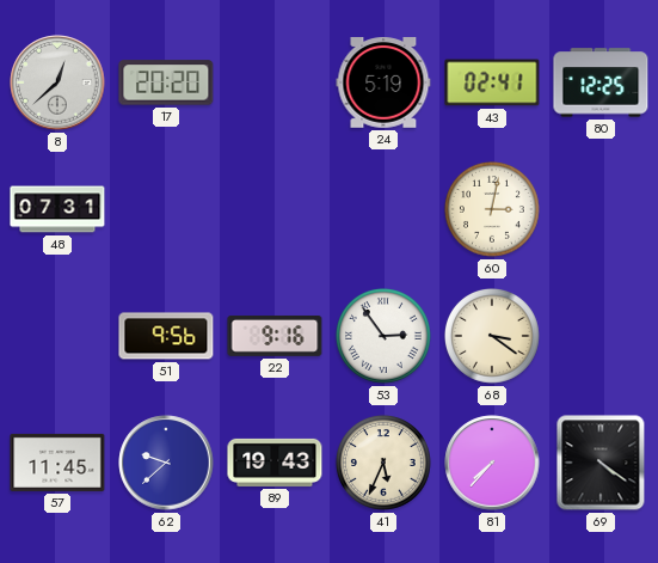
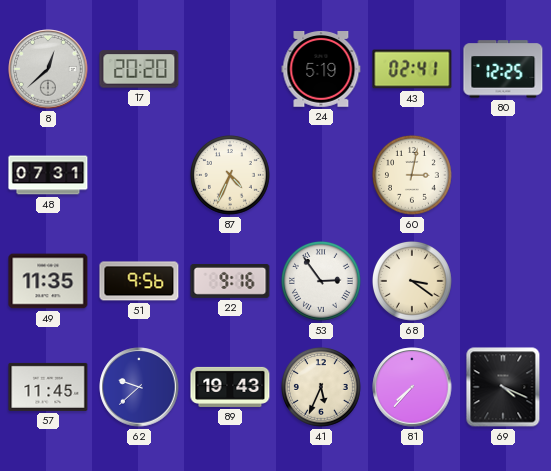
87: none -> 4:34
49: none -> 11:35
69: 4:21 -> 4:19
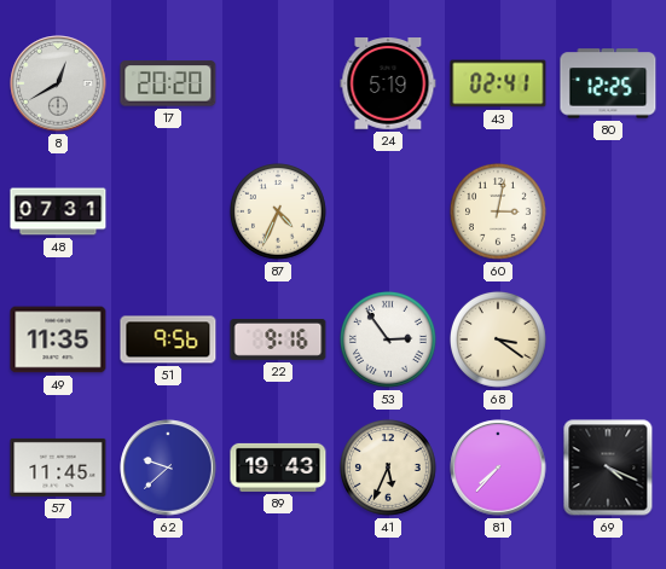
8: 12:38 -> 12:40
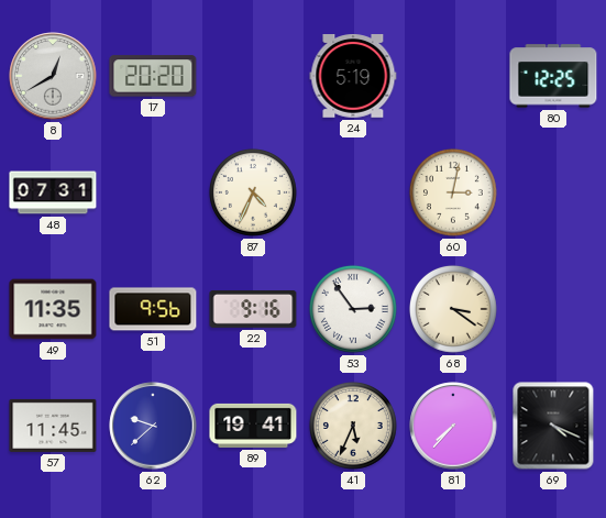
43: 02:41 -> none
89: 19:43 -> 19:41
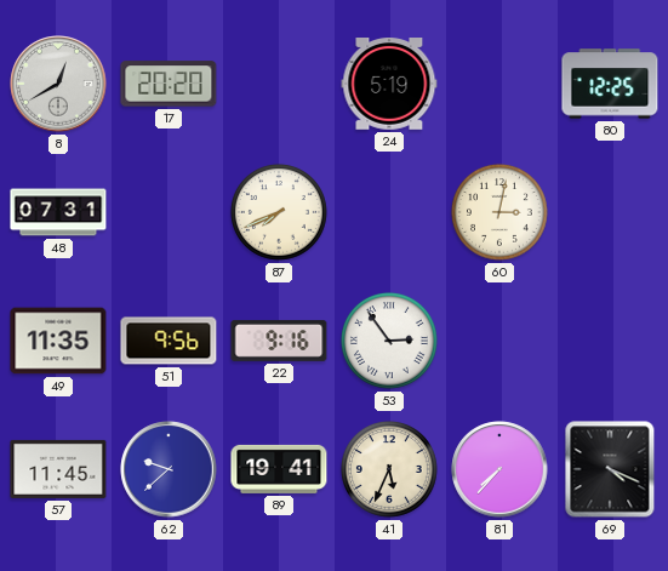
87: 4:34 -> 7:41
68: 3:21 -> none
